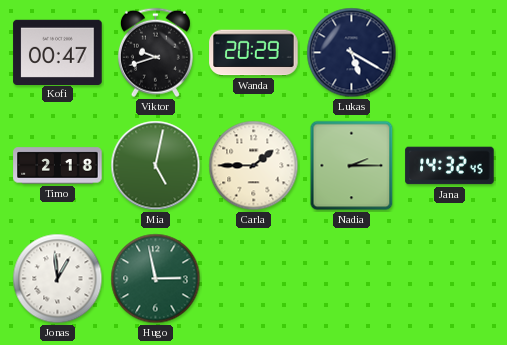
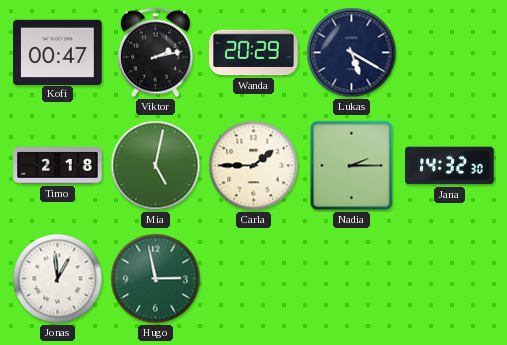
Viktor: 9:42 -> 2:13
Jana: 14:32:45 -> 14:32:30
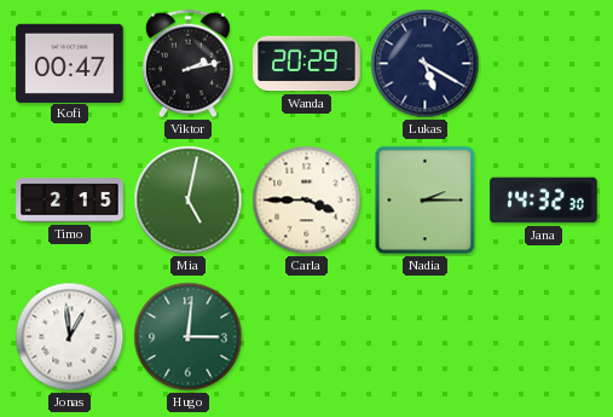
Timo: 2:18 -> 2:15
Carla: 1:45 -> 3:45
Hugo: 2:58 -> 3:01
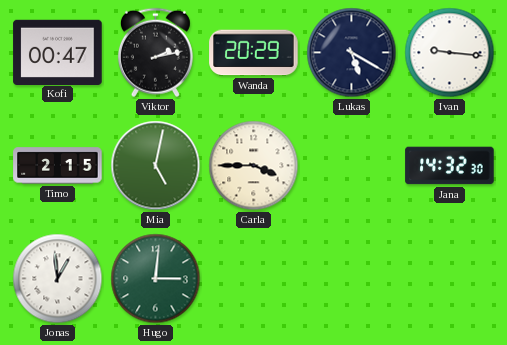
Ivan: none -> 9:16
Nadia: 2:15 -> none
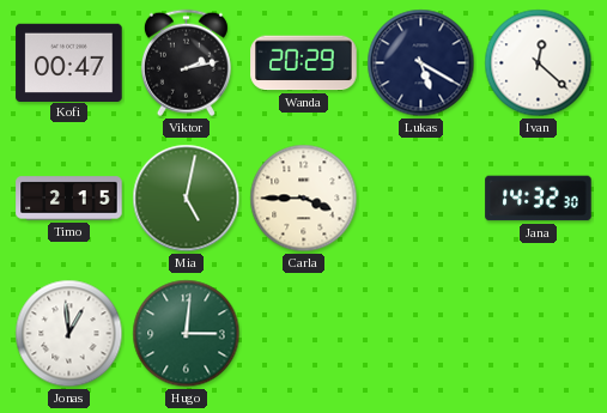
Ivan: 9:16 -> 12:22
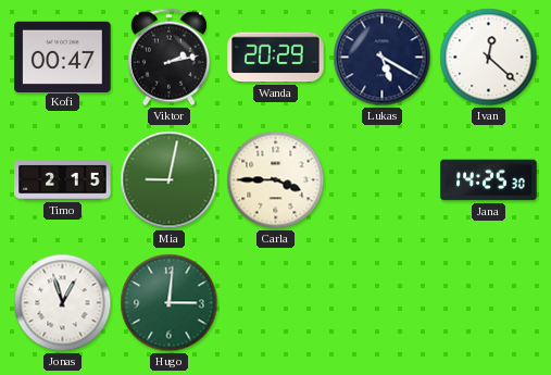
Mia: 5:02 -> 9:02
Jana: 14:32 -> 14:25
Jonas: 12:59 -> 12:57
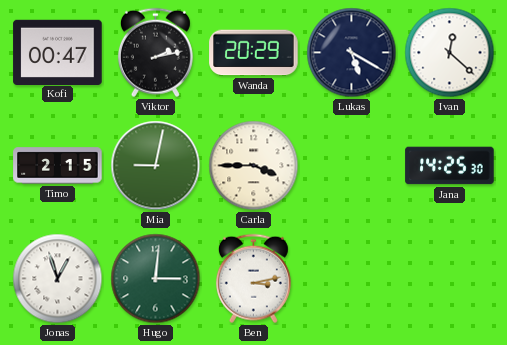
Ben: none -> 3:13
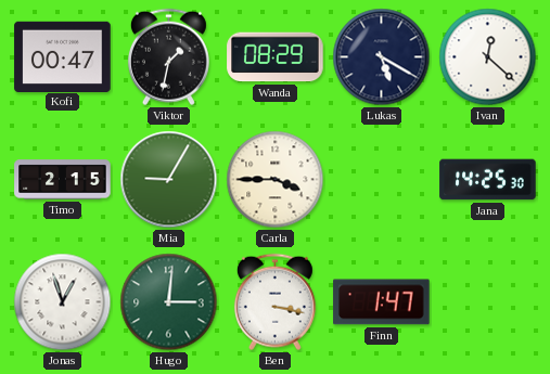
Viktor: 2:13 -> 1:32
Wanda: 20:29 -> 08:29
Mia: 9:02 -> 9:05
Ben: 3:13 -> 3:17
Finn: none -> 1:47
